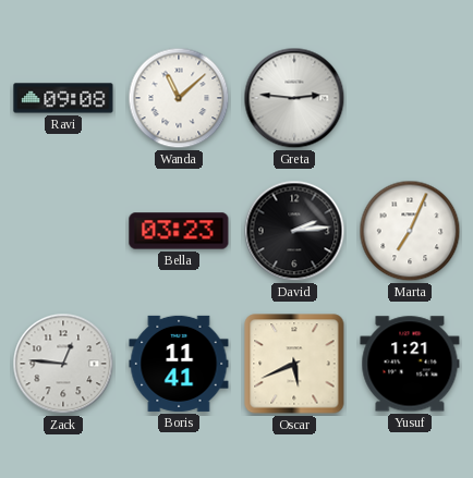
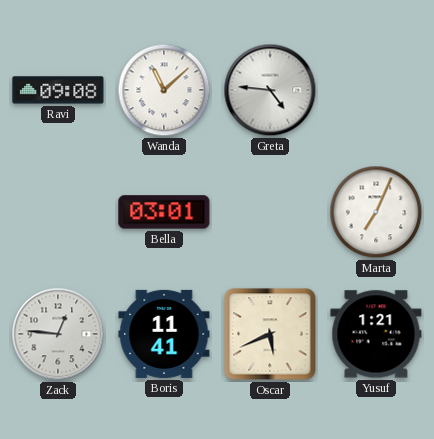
Greta: 2:46 -> 4:46
Bella: 03:23 -> 03:01
David: 2:14 -> none
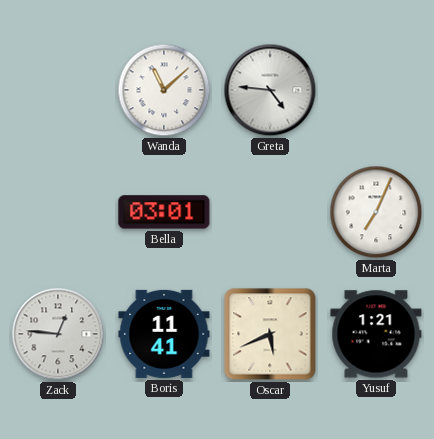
Ravi: 09:08 -> none
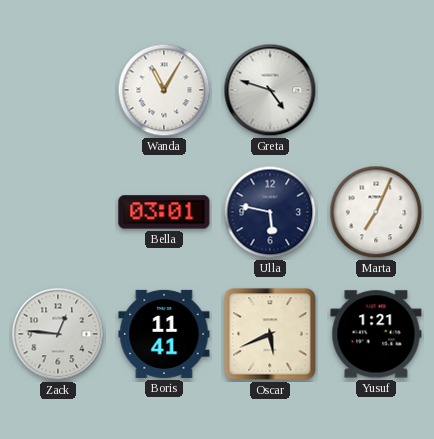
Wanda: 11:08 -> 11:05
Greta: 4:46 -> 4:48
Ulla: none -> 5:47
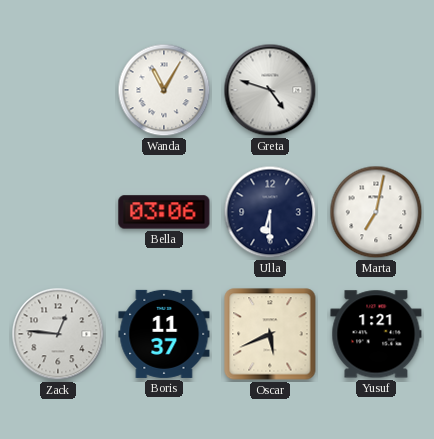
Bella: 03:01 -> 03:06
Ulla: 5:47 -> 6:30
Marta: 7:04 -> 7:02
Boris: 11:41 -> 11:37
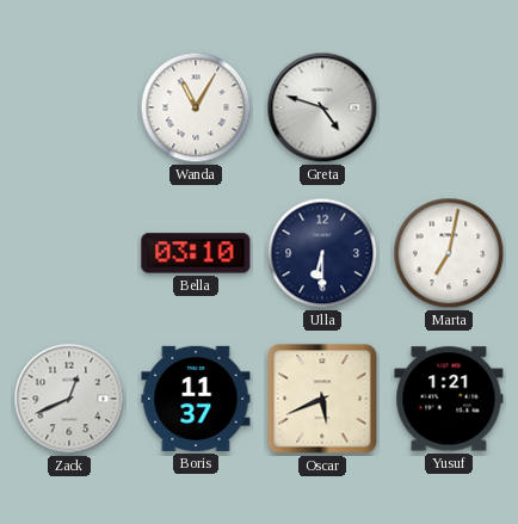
Bella: 03:06 -> 03:10
Zack: 12:46 -> 12:41
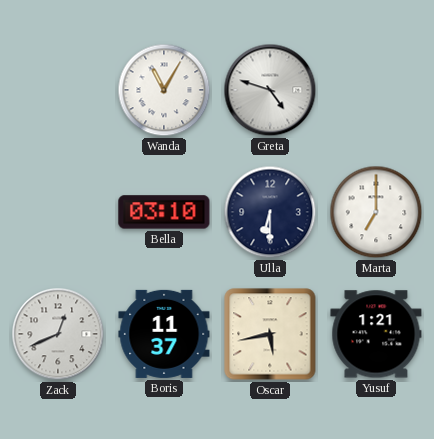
Marta: 7:02 -> 7:00
Oscar: 5:41 -> 5:43
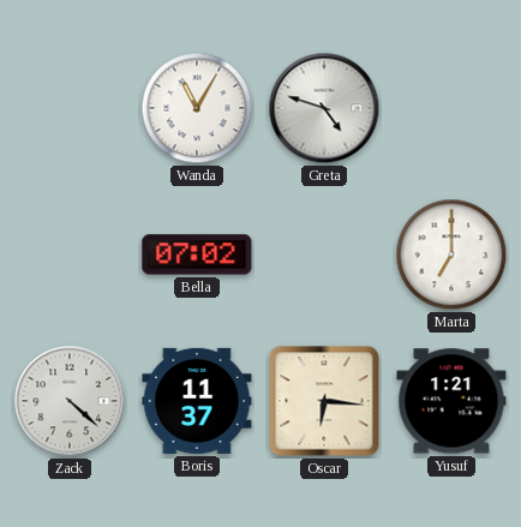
Bella: 03:10 -> 07:02
Ulla: 6:30 -> none
Zack: 12:41 -> 4:22
Oscar: 5:43 -> 6:16
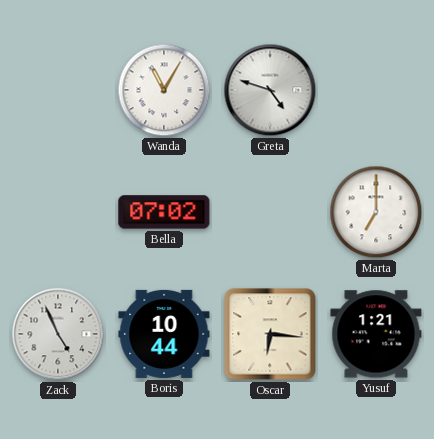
Zack: 4:22 -> 4:56
Boris: 11:37 -> 10:44
